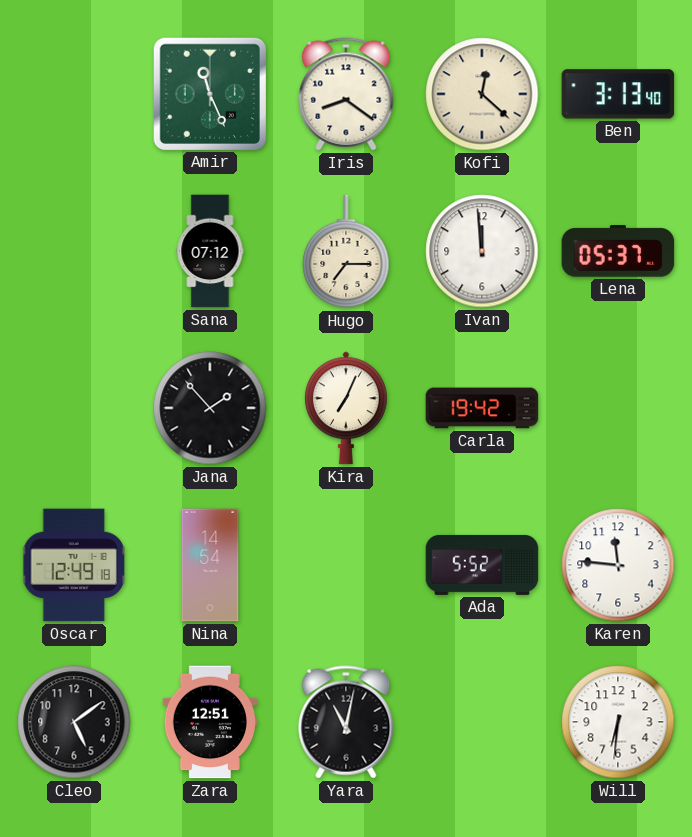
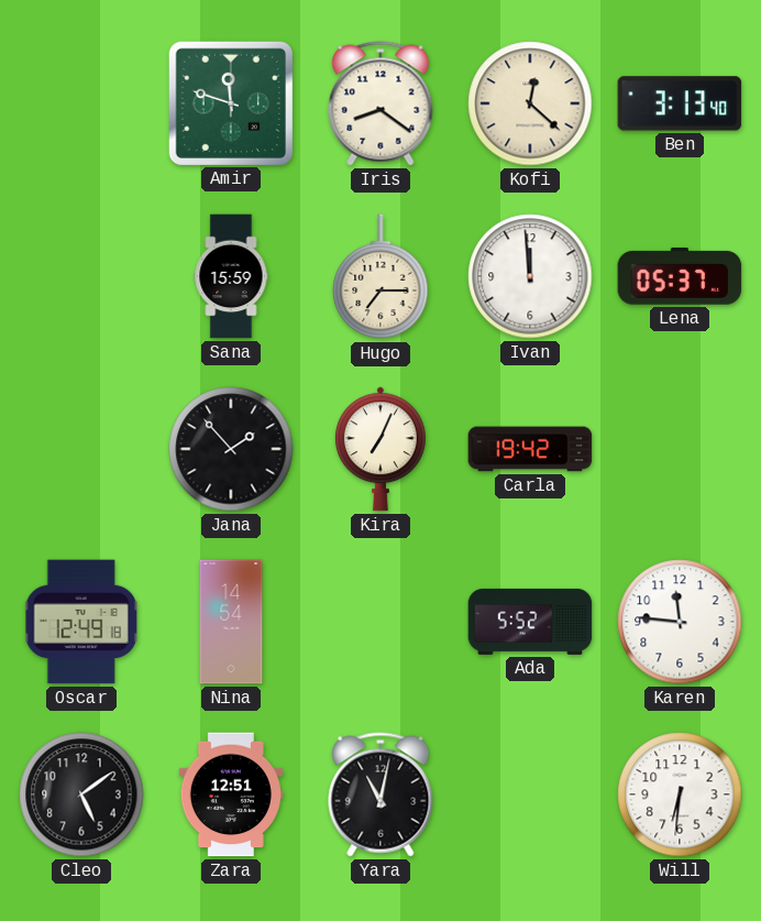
Amir: 11:26 -> 11:48
Sana: 07:12 -> 15:59
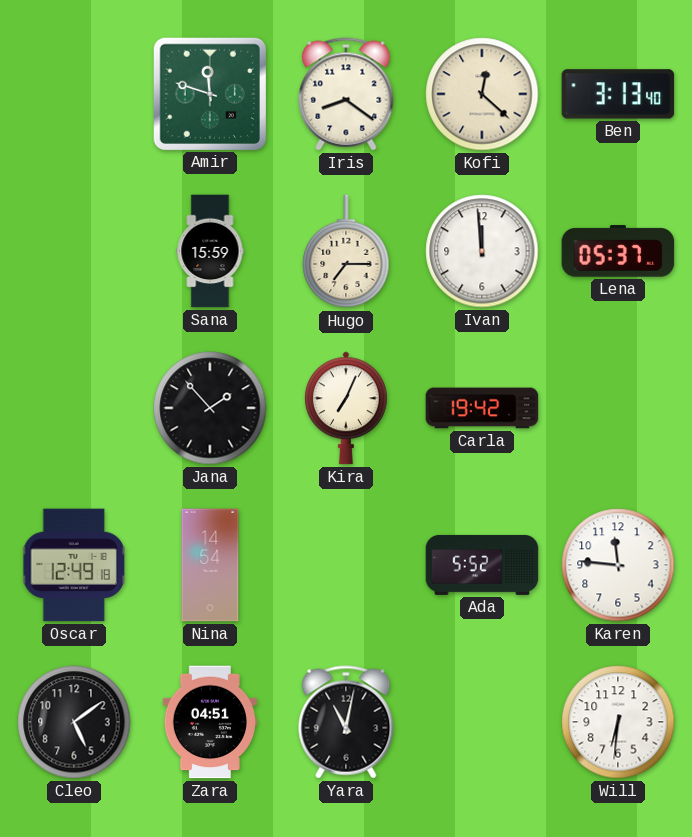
Zara: 12:51 -> 04:51
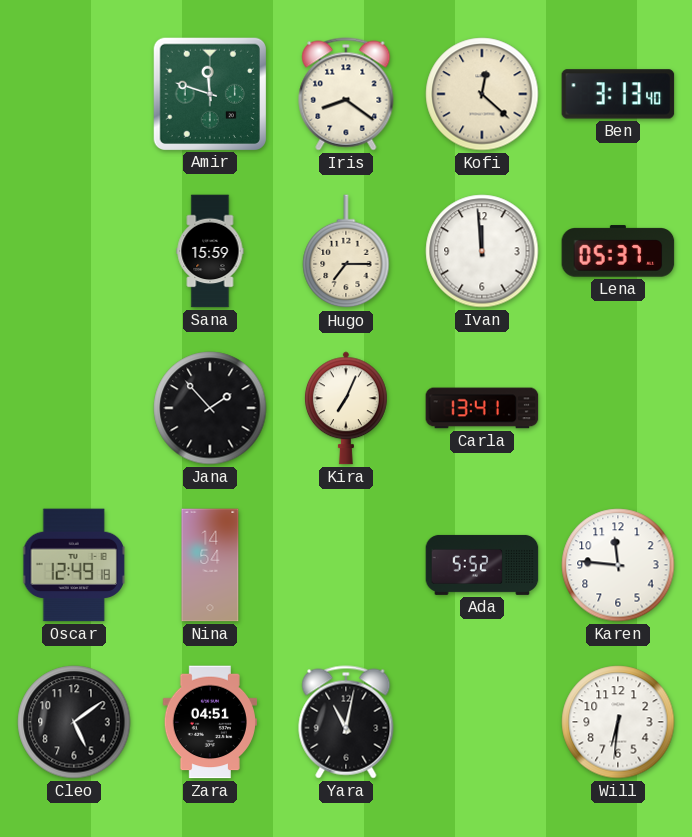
Carla: 19:42 -> 13:41
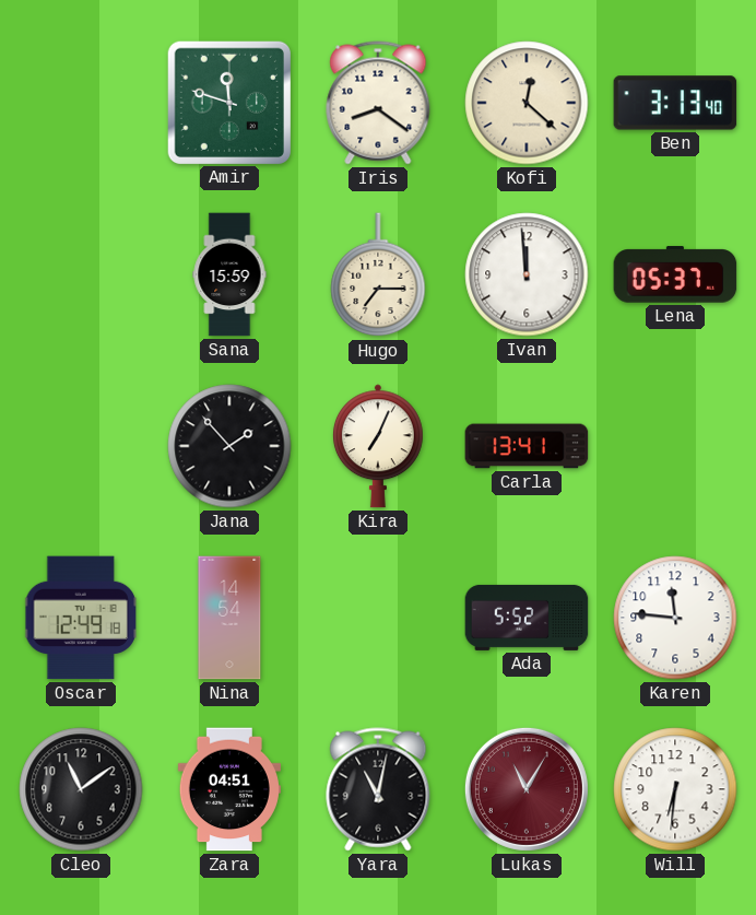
Cleo: 5:09 -> 11:09
Lukas: none -> 11:05
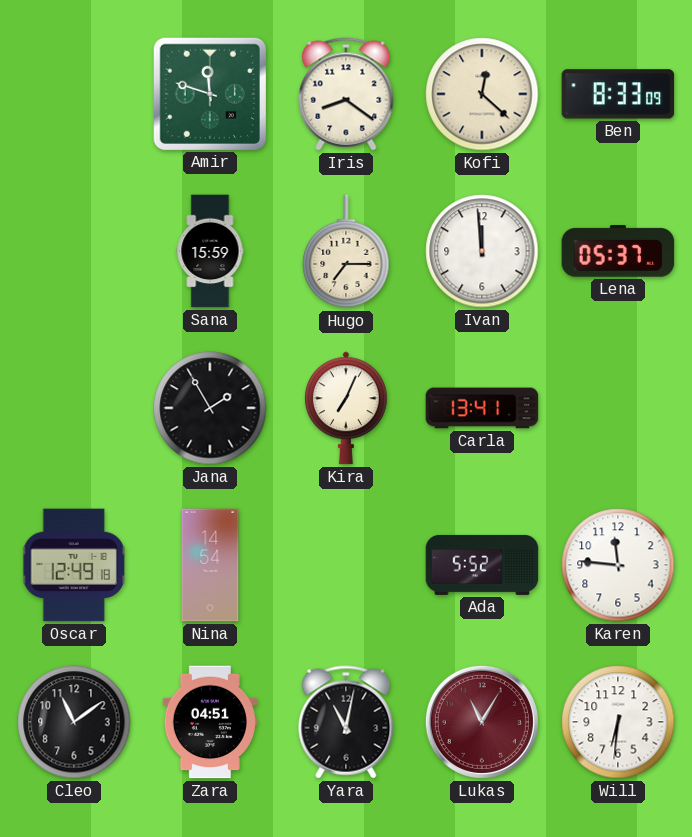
Ben: 3:13 -> 8:33
Jana: 1:53 -> 1:55
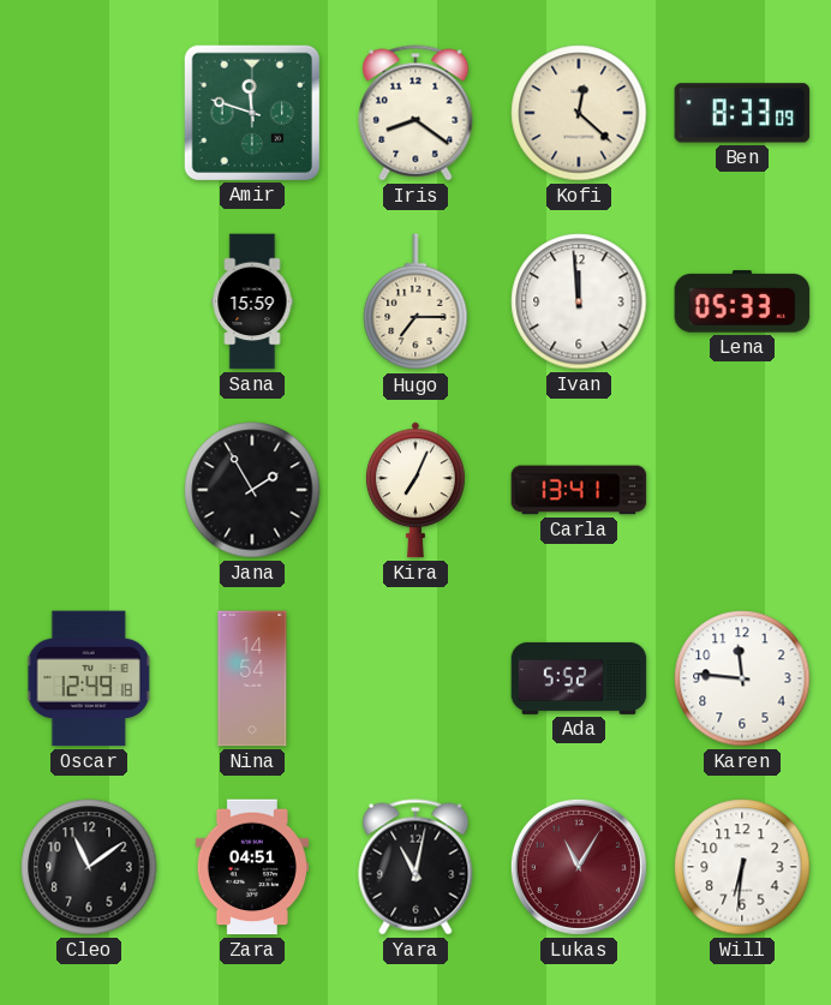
Lena: 05:37 -> 05:33
